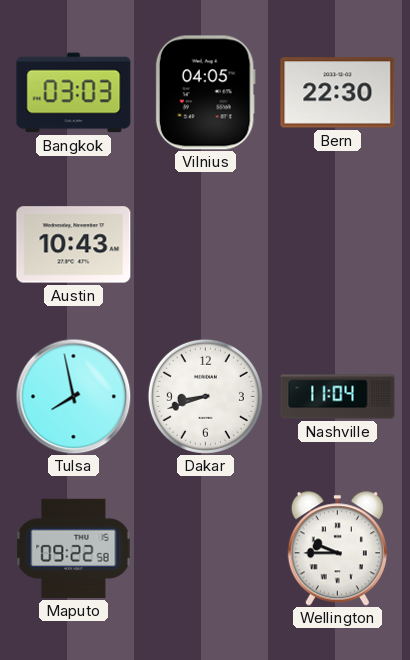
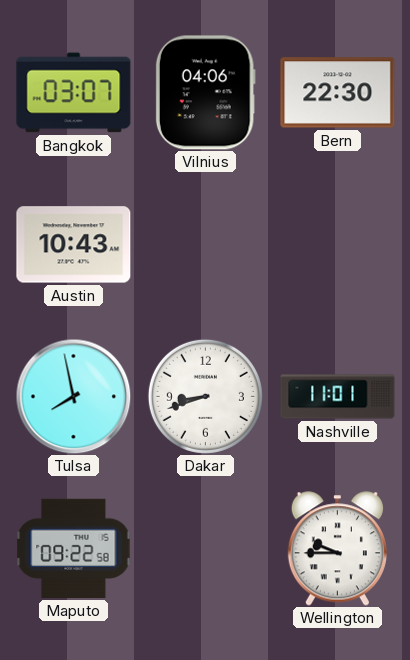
Bangkok: 03:03 -> 03:07
Vilnius: 04:05 -> 04:06
Nashville: 11:04 -> 11:01
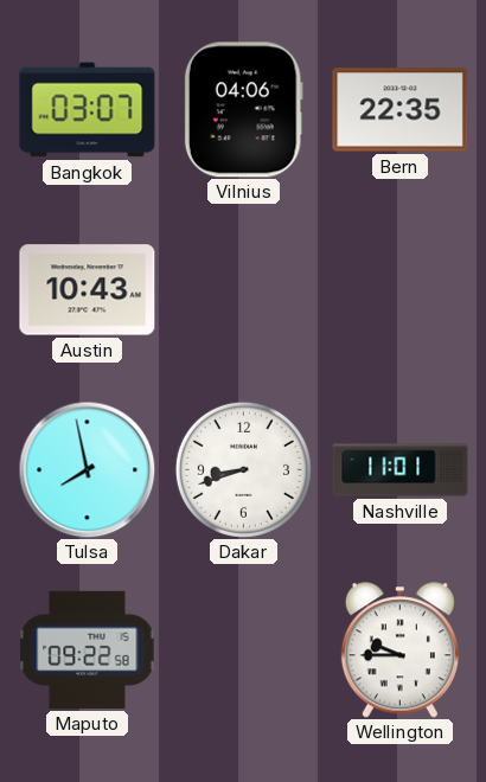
Bern: 22:30 -> 22:35
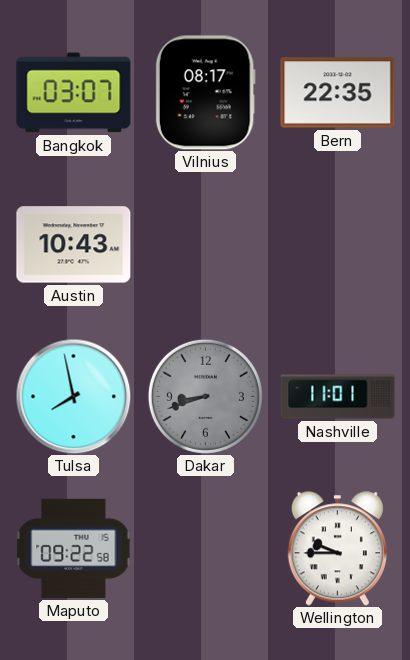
Vilnius: 04:06 -> 08:17
Dakar dial: white -> grey
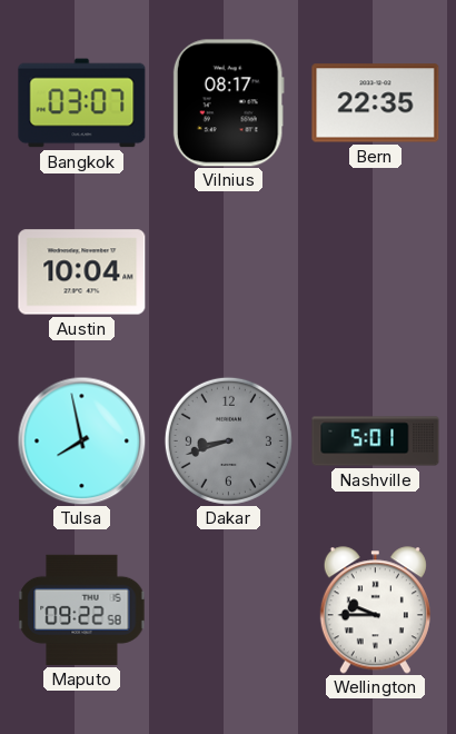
Austin: 10:43 -> 10:04
Nashville: 11:01 -> 5:01
